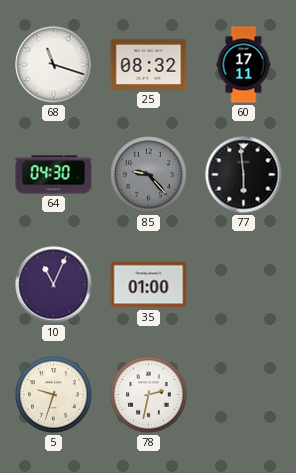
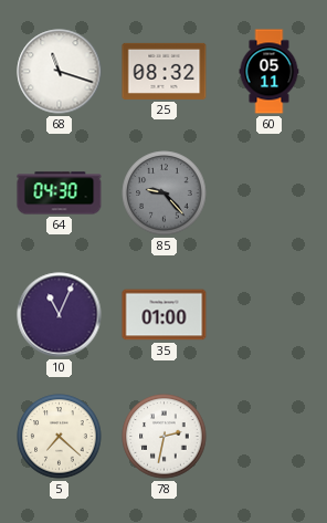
60: 17:11 -> 05:11
77: 5:59 -> none
5: 9:33 -> 7:22
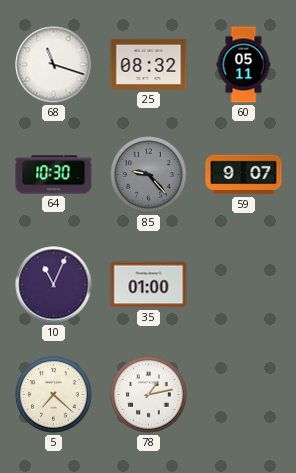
64: 04:30 -> 10:30
59: none -> 9:07
78: 2:32 -> 1:13
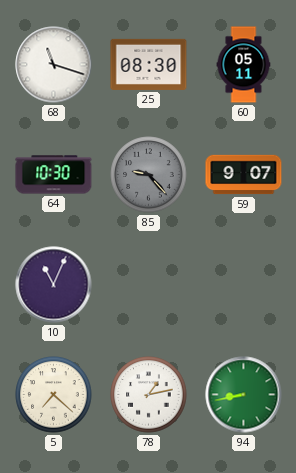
25: 08:32 -> 08:30
35: 01:00 -> none
94: none -> 8:43
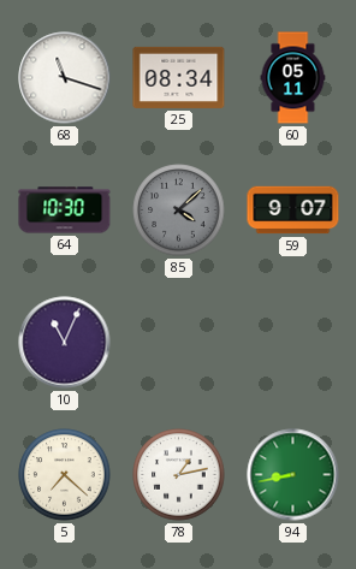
25: 08:30 -> 08:34
85: 9:23 -> 4:08
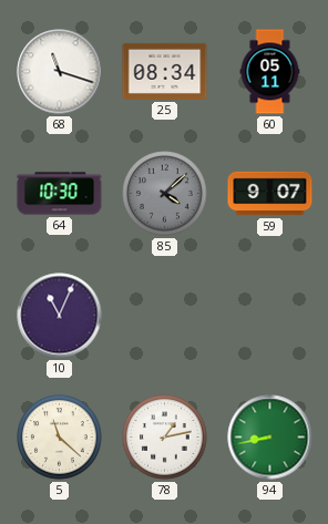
5: 7:22 -> 11:22
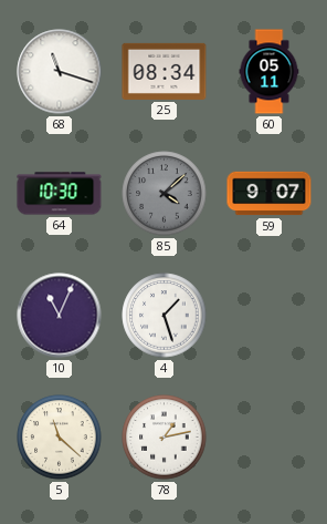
4: none -> 1:27
94: 8:43 -> none
